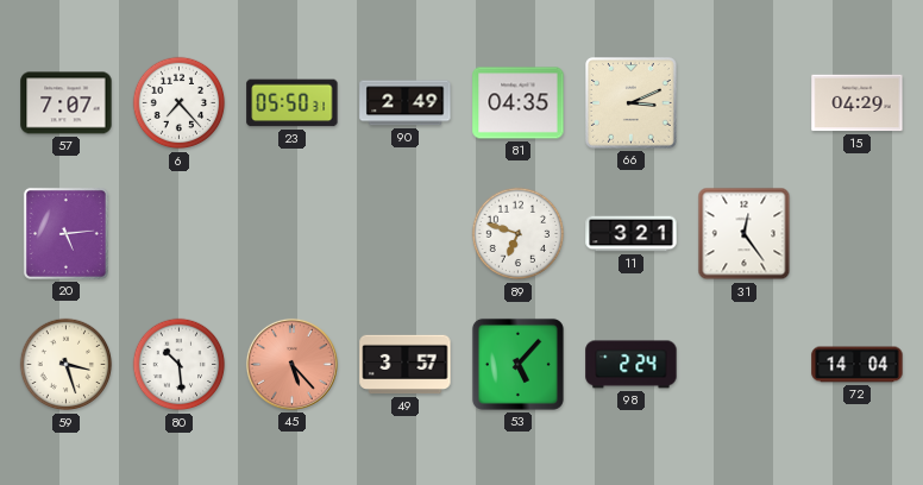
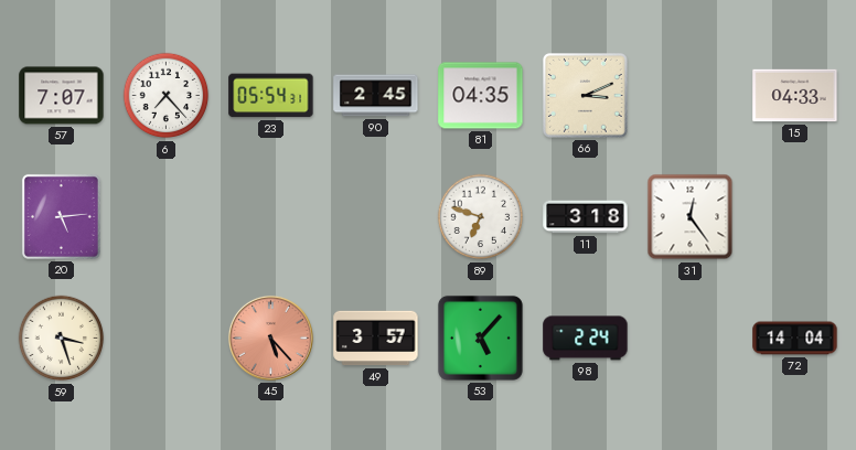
23: 05:50 -> 05:54
90: 2:49 -> 2:45
15: 04:29 -> 04:33
11: 3:21 -> 3:18
80: 10:29 -> none
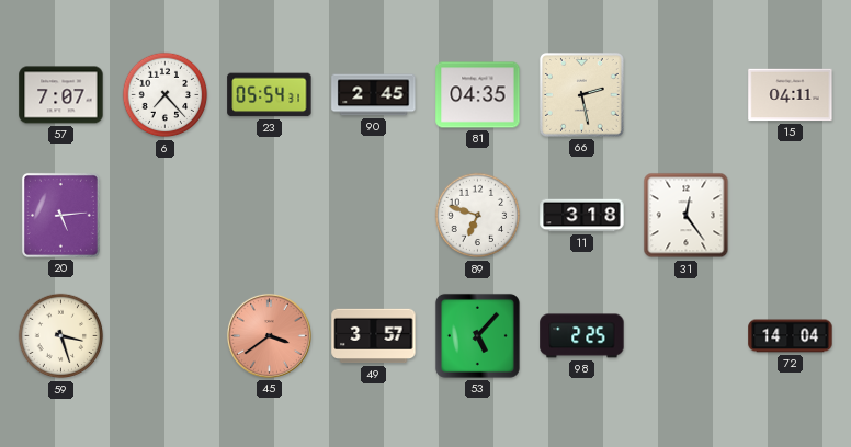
66: 3:11 -> 2:28
15: 04:33 -> 04:11
45: 5:23 -> 3:39
98: 2:24 -> 2:25
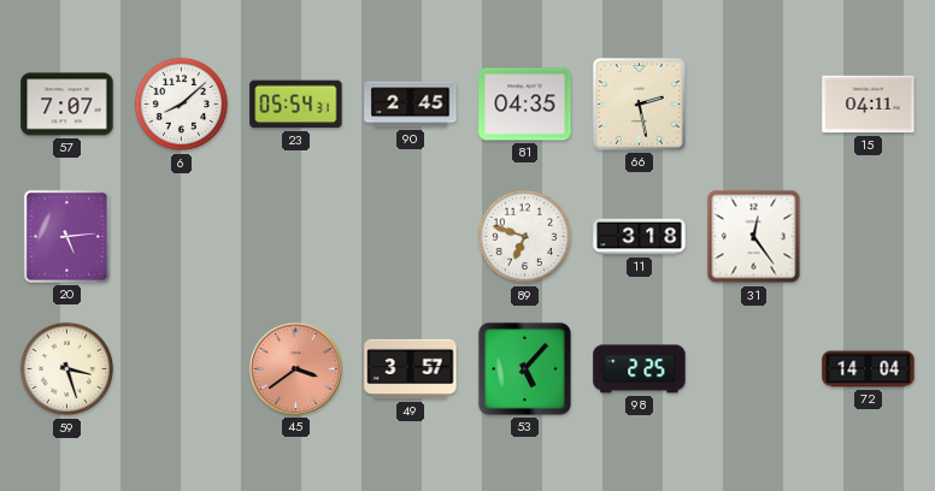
6: 7:23 -> 8:08
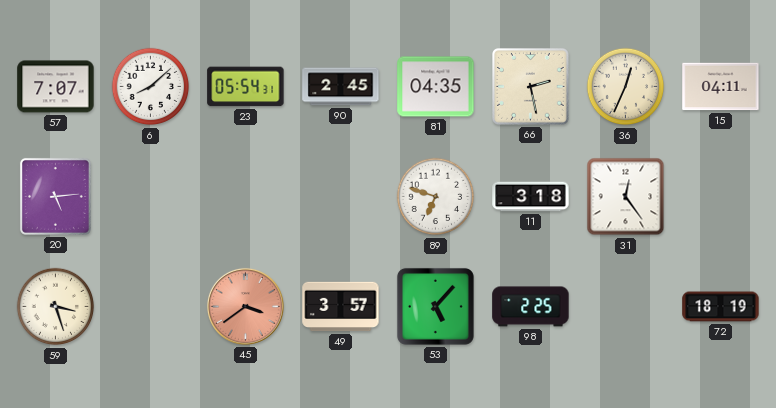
36: none -> 12:34
72: 14:04 -> 18:19
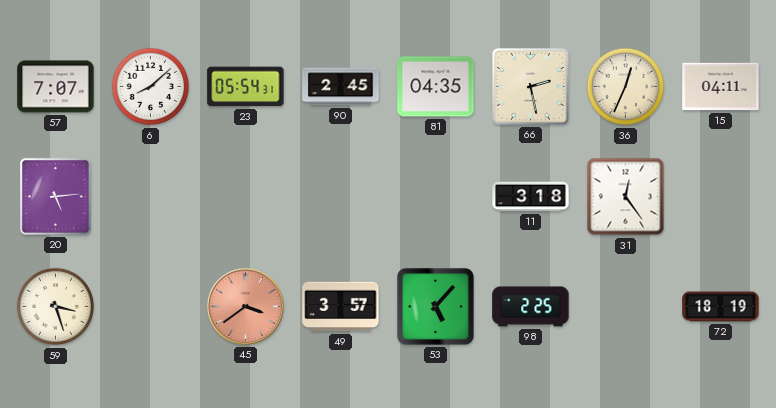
89: 6:48 -> none
